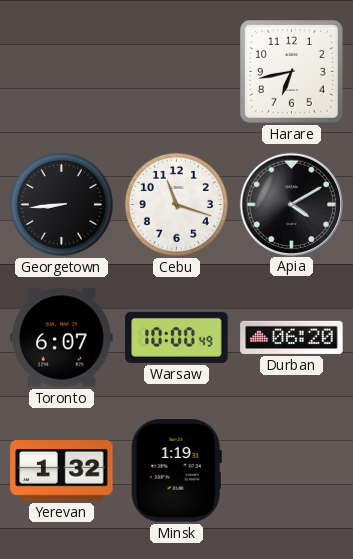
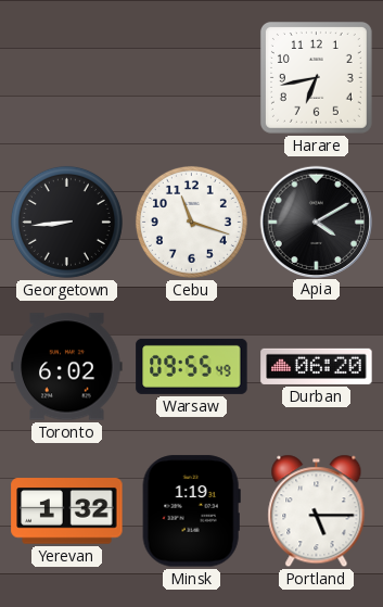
Toronto: 6:07 -> 6:02
Warsaw: 10:00 -> 09:55
Portland: none -> 5:15
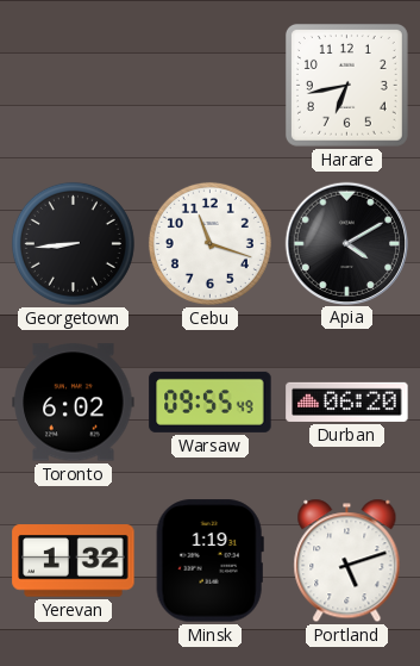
Portland: 5:15 -> 5:12
